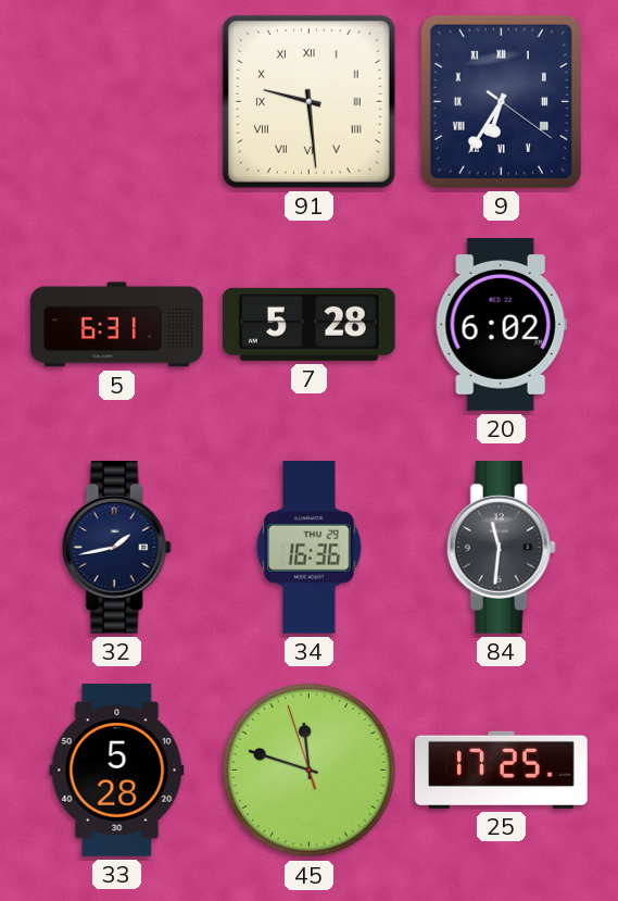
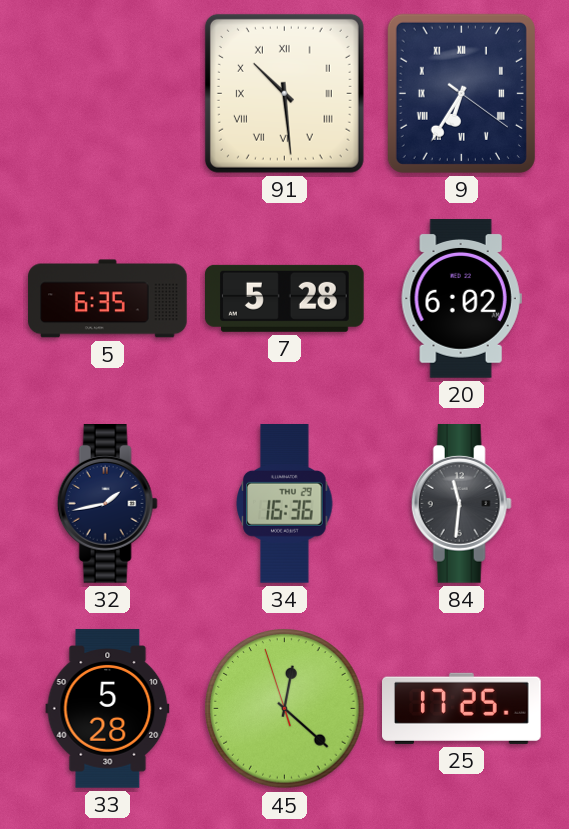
91: 9:29 -> 10:29
5: 6:31 -> 6:35
45: 11:47 -> 12:21
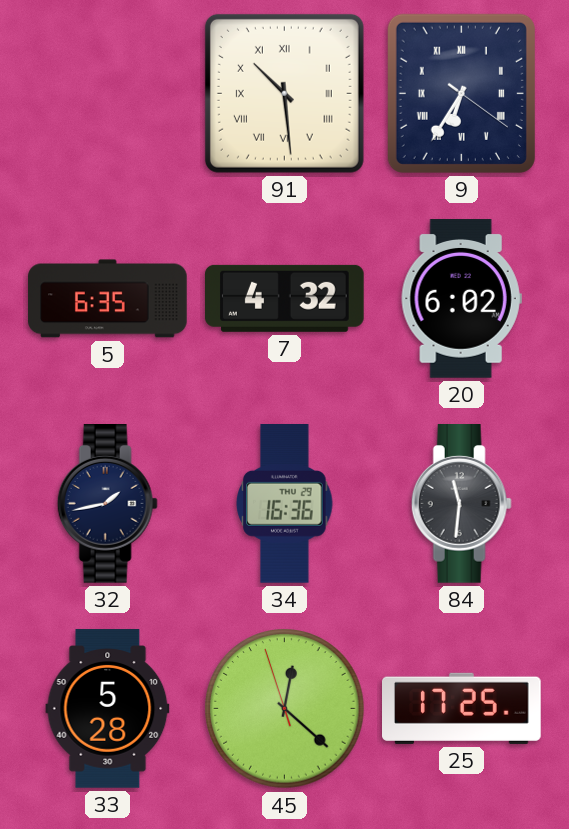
7: 5:28 -> 4:32
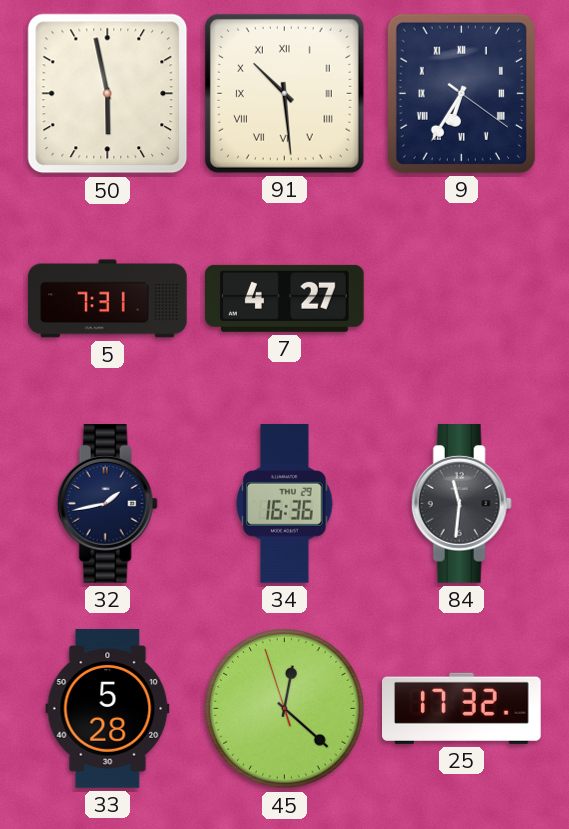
50: none -> 5:58
5: 6:35 -> 7:31
7: 4:32 -> 4:27
20: 6:02 -> none
25: 17:25 -> 17:32
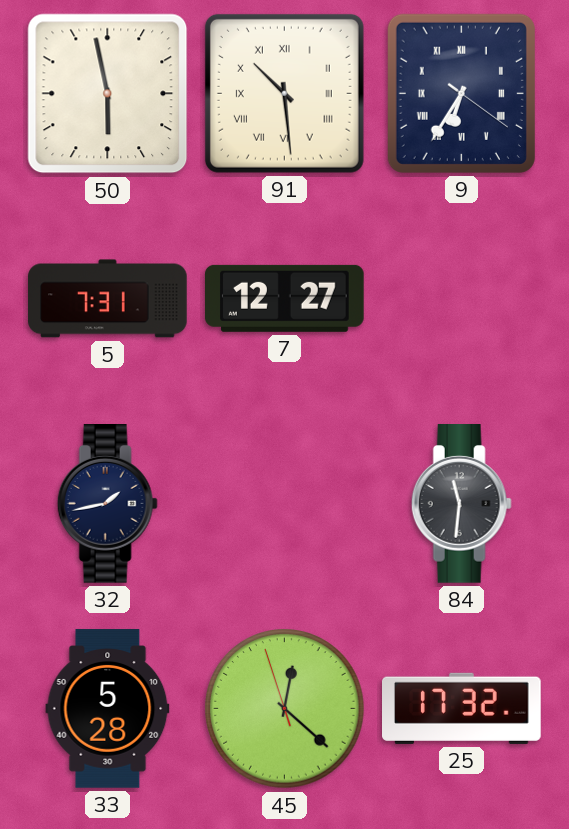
7: 4:27 -> 12:27
34: 16:36 -> none
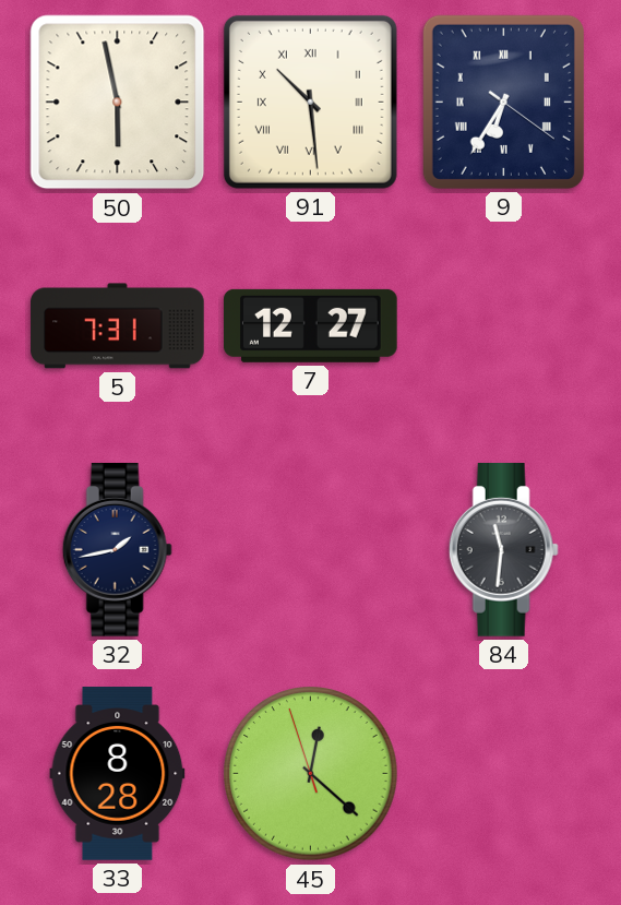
33: 5:28 -> 8:28
25: 17:32 -> none
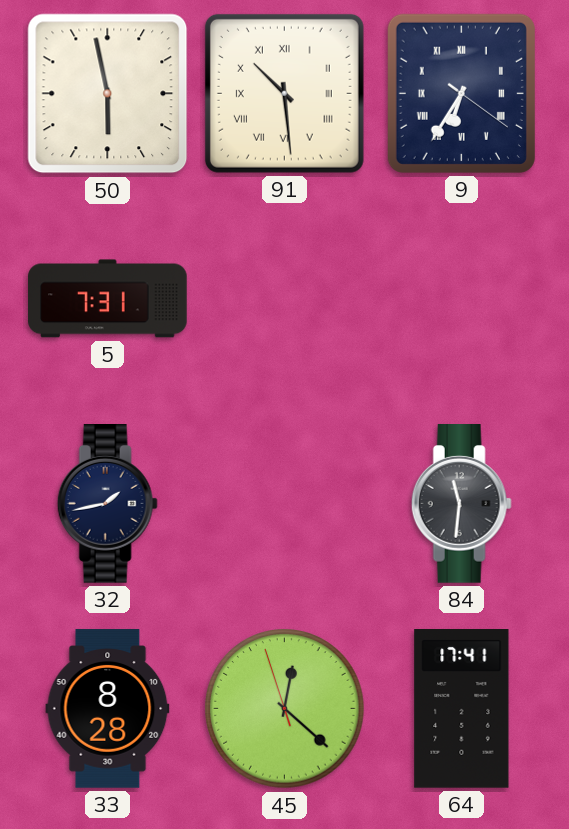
7: 12:27 -> none
64: none -> 17:41
